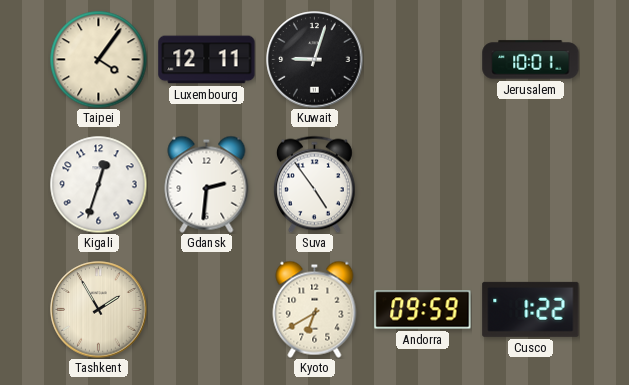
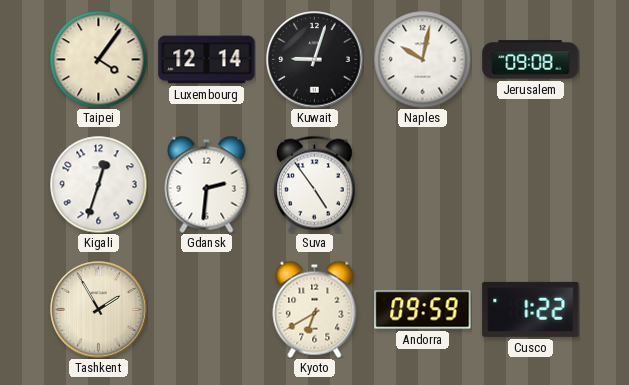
Luxembourg: 12:11 -> 12:14
Naples: none -> 10:02
Jerusalem: 10:01 -> 09:08
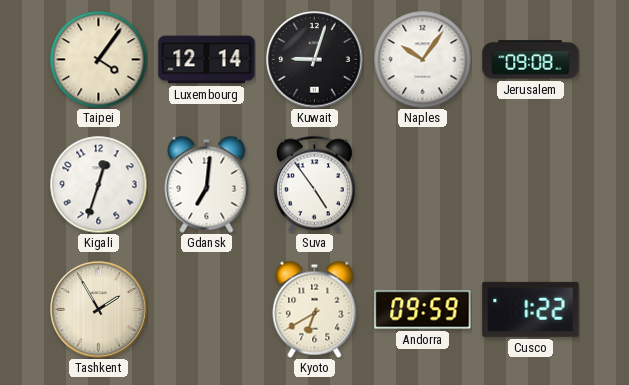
Naples: 10:02 -> 10:06
Gdansk: 2:31 -> 7:01
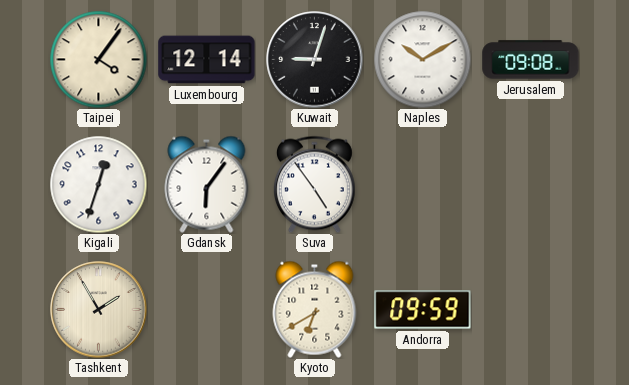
Naples: 10:06 -> 10:10
Gdansk: 7:01 -> 6:06
Cusco: 1:22 -> none
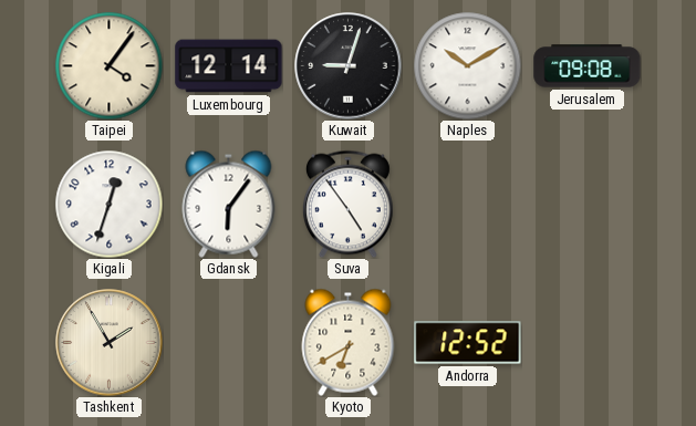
Andorra: 09:59 -> 12:52
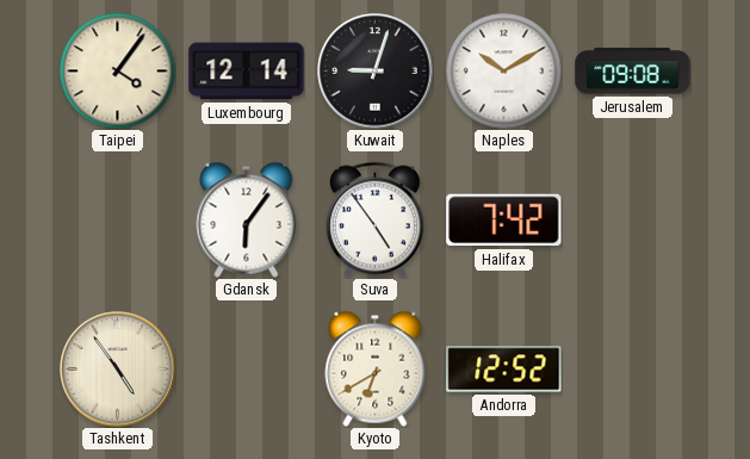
Kigali: 12:33 -> none
Halifax: none -> 7:42
Tashkent: 1:55 -> 4:54
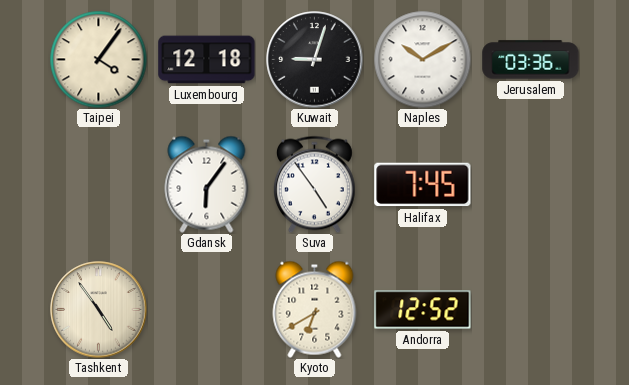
Luxembourg: 12:14 -> 12:18
Jerusalem: 09:08 -> 03:36
Halifax: 7:42 -> 7:45
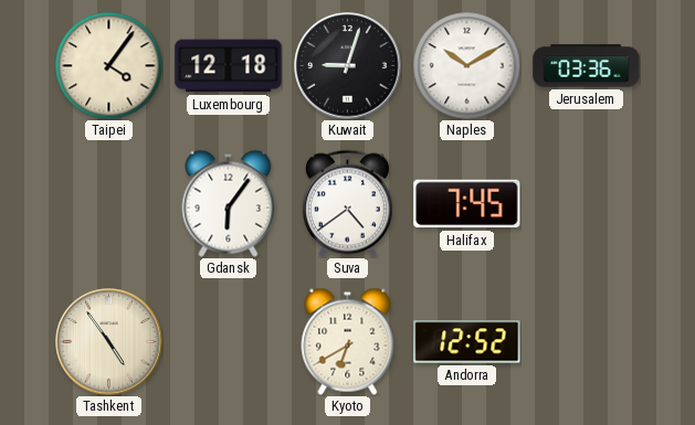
Suva: 4:54 -> 4:39
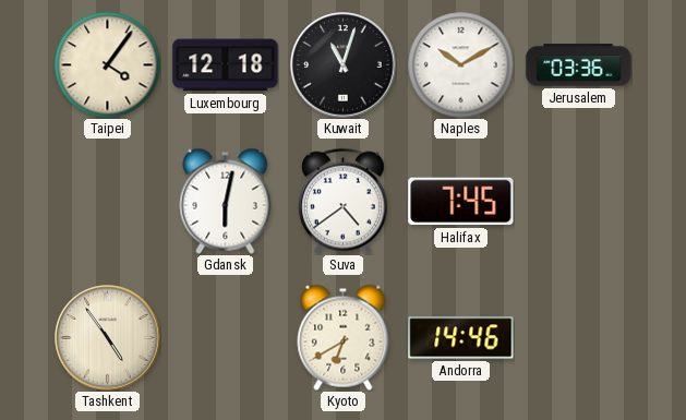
Kuwait: 9:03 -> 11:03
Gdansk: 6:06 -> 6:02
Andorra: 12:52 -> 14:46
